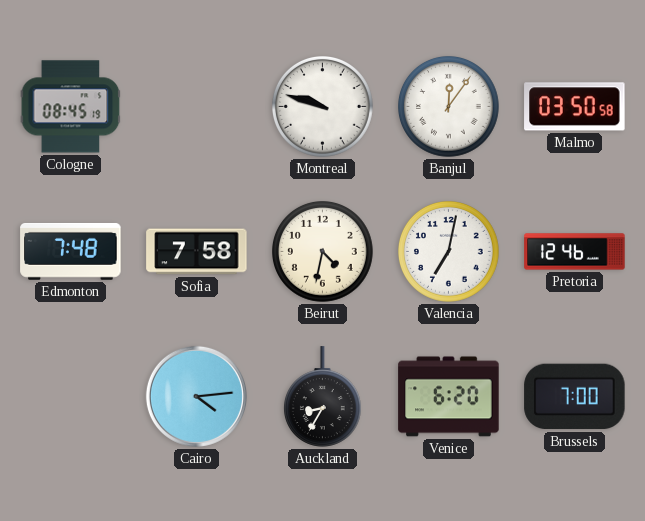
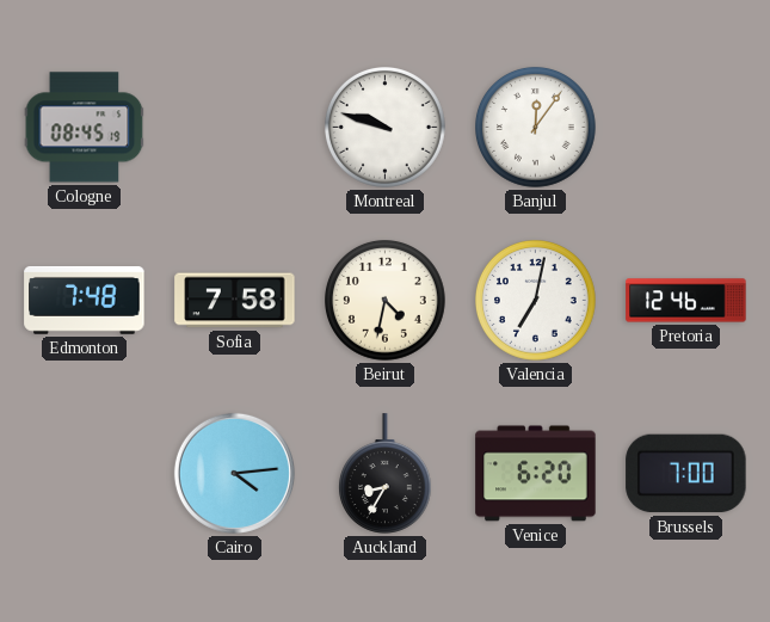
Malmo: 03:50 -> none
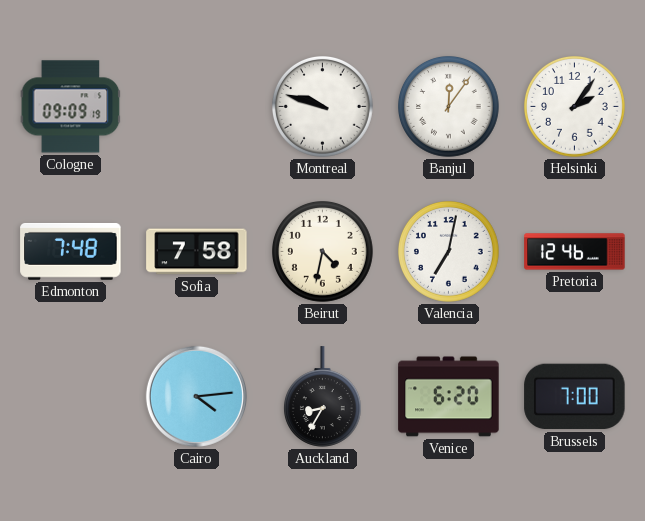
Cologne: 08:45 -> 09:09
Helsinki: none -> 2:06
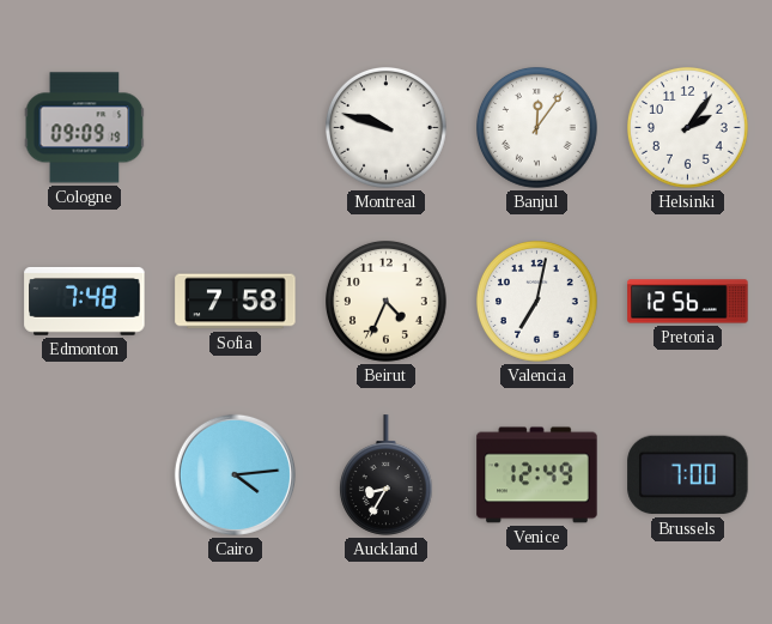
Beirut: 4:32 -> 4:34
Pretoria: 12:46 -> 12:56
Venice: 6:20 -> 12:49
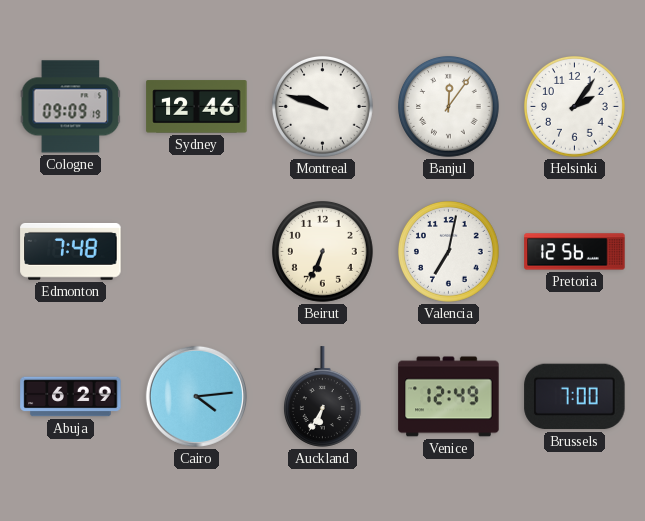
Sydney: none -> 12:46
Sofia: 7:58 -> none
Beirut: 4:34 -> 6:34
Abuja: none -> 6:29
Auckland: 8:35 -> 6:35
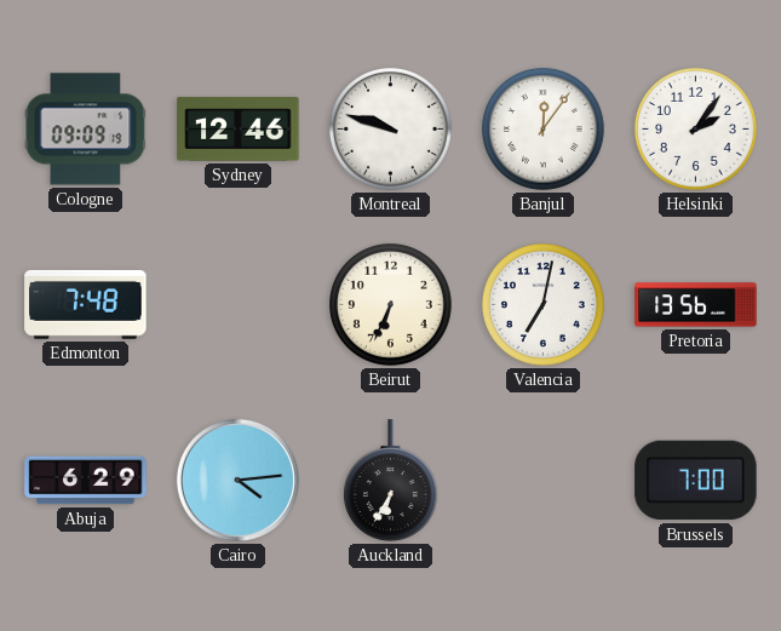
Pretoria: 12:56 -> 13:56
Venice: 12:49 -> none
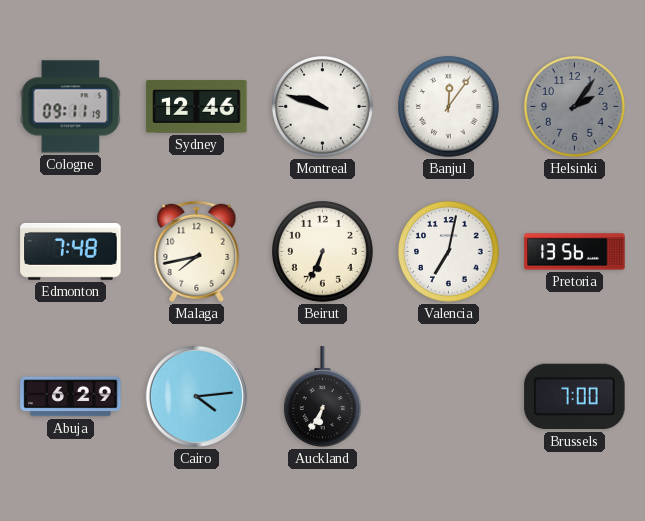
Cologne: 09:09 -> 09:11
Helsinki dial: white -> grey
Malaga: none -> 7:43
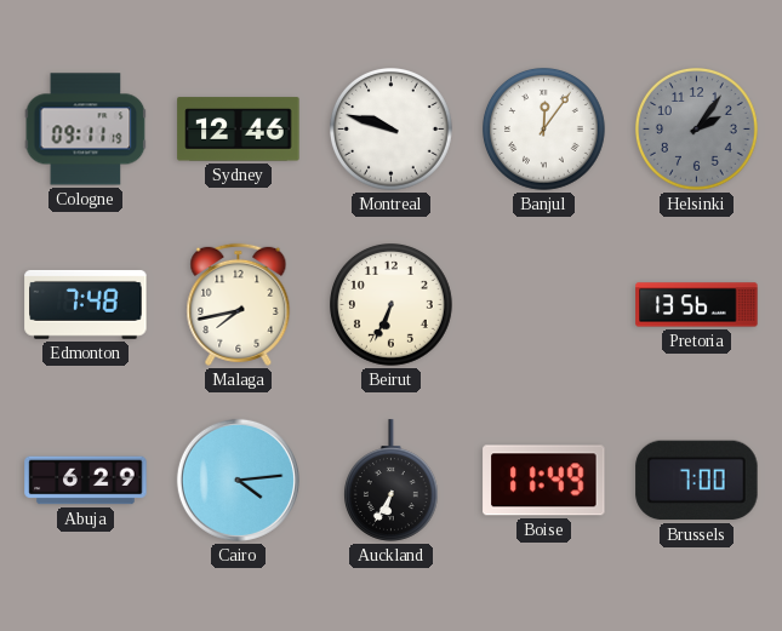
Valencia: 7:02 -> none
Boise: none -> 11:49
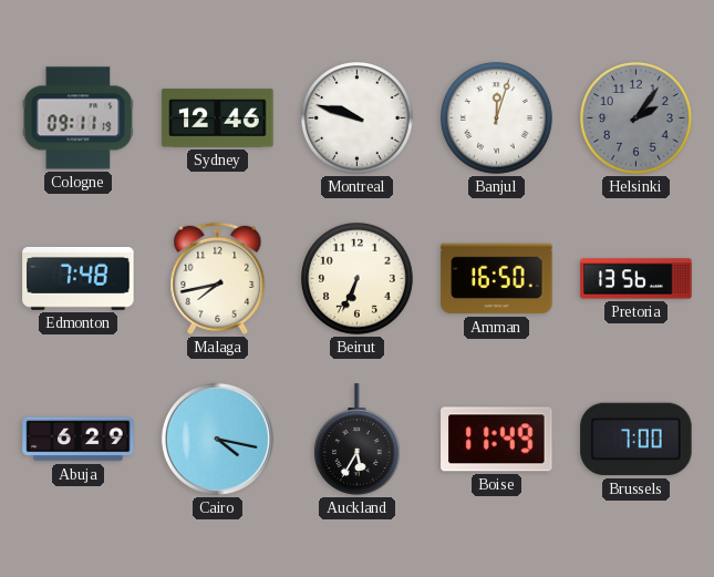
Banjul: 12:06 -> 12:03
Amman: none -> 16:50
Cairo: 4:14 -> 4:17
Auckland: 6:35 -> 5:35
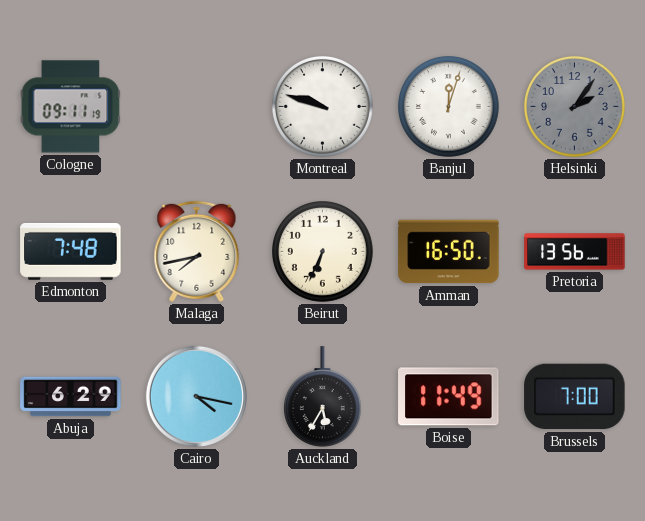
Sydney: 12:46 -> none
